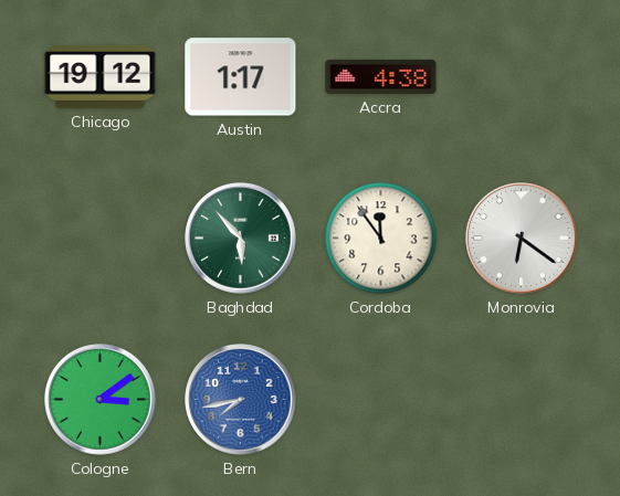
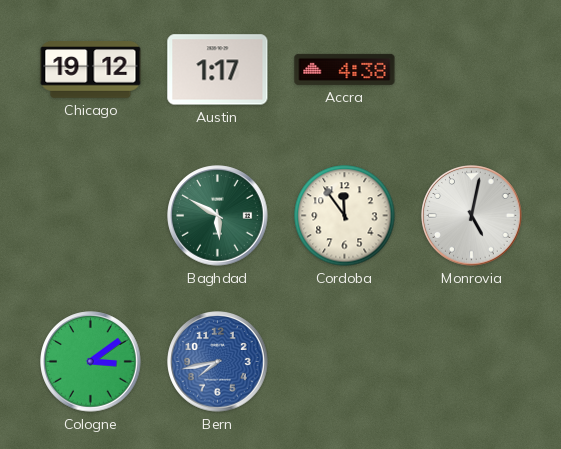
Baghdad: 5:53 -> 5:50
Monrovia: 6:21 -> 5:02
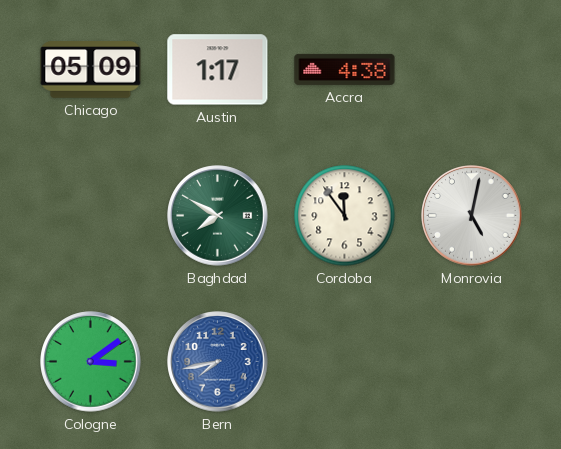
Chicago: 19:12 -> 05:09
Baghdad: 5:50 -> 7:50
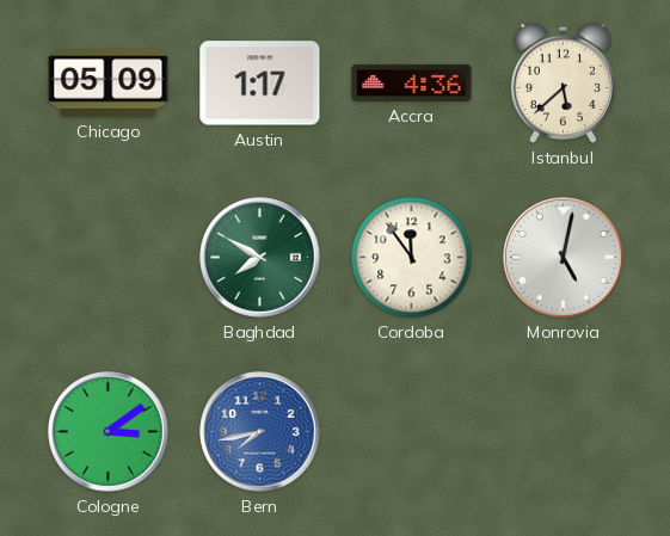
Accra: 4:38 -> 4:36
Istanbul: none -> 5:38
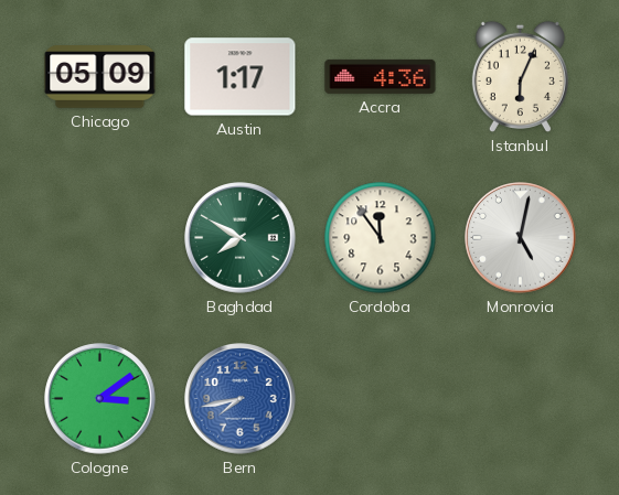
Istanbul: 5:38 -> 6:04
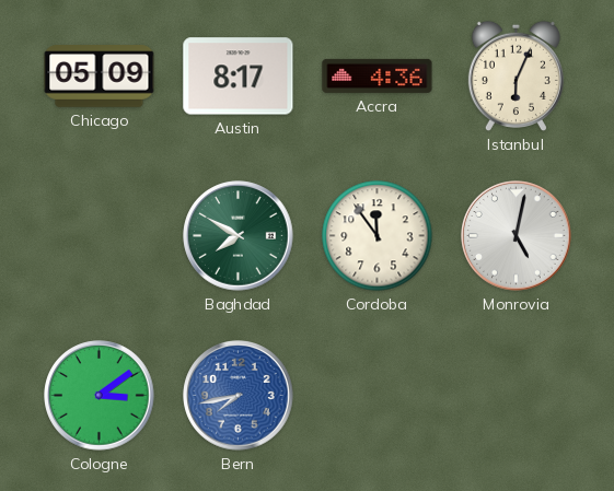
Austin: 1:17 -> 8:17
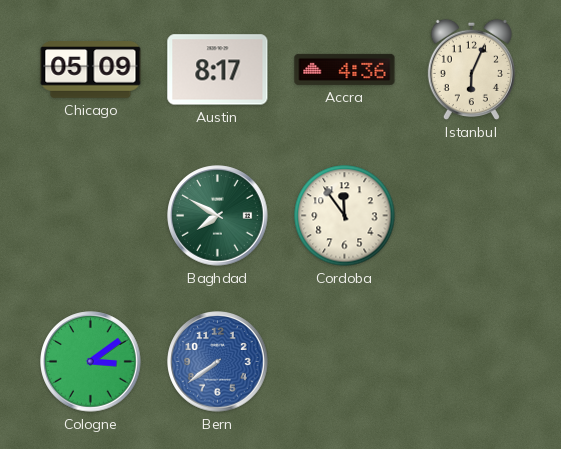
Monrovia: 5:02 -> none
Bern: 7:43 -> 7:39
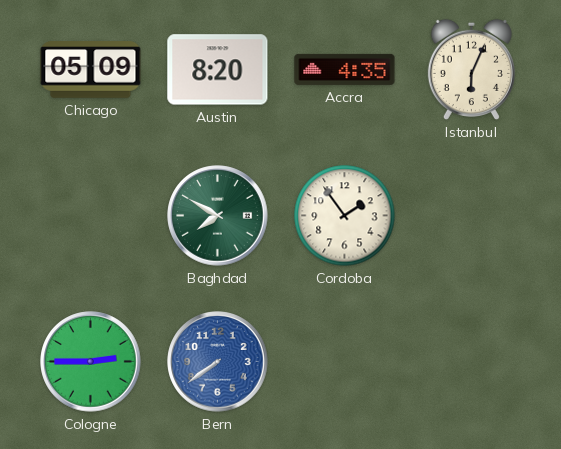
Austin: 8:17 -> 8:20
Accra: 4:36 -> 4:35
Cordoba: 11:54 -> 1:54
Cologne: 3:09 -> 2:45
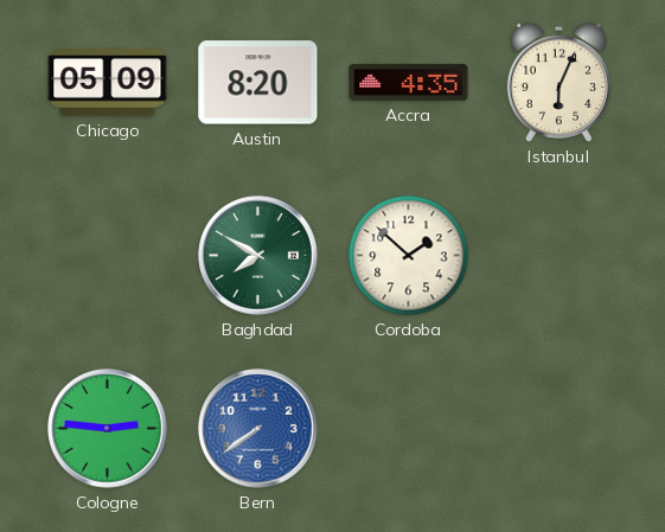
Cordoba: 1:54 -> 1:52
Cologne: 2:45 -> 2:46
